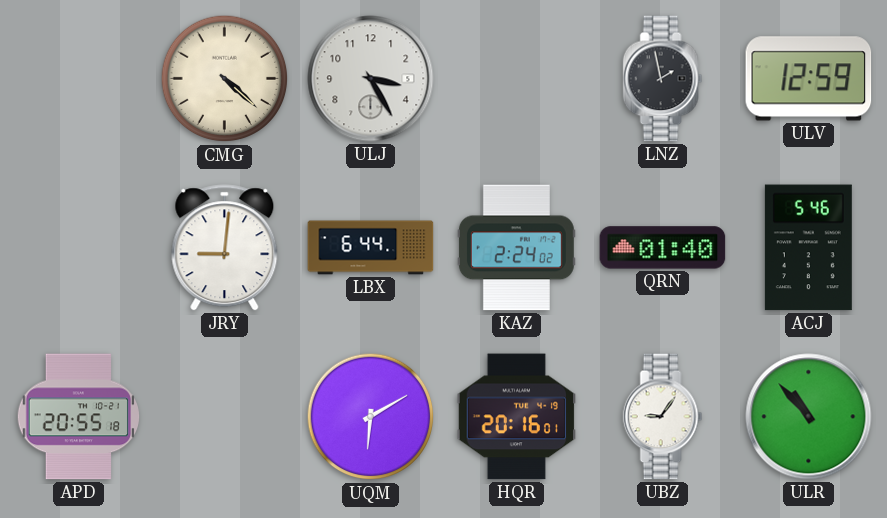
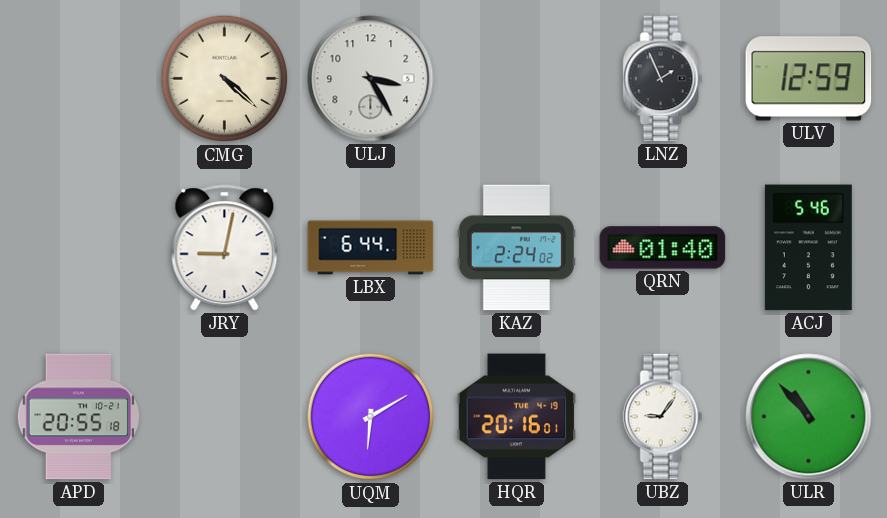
LNZ: 1:58 -> 1:56
JRY: 9:01 -> 9:02
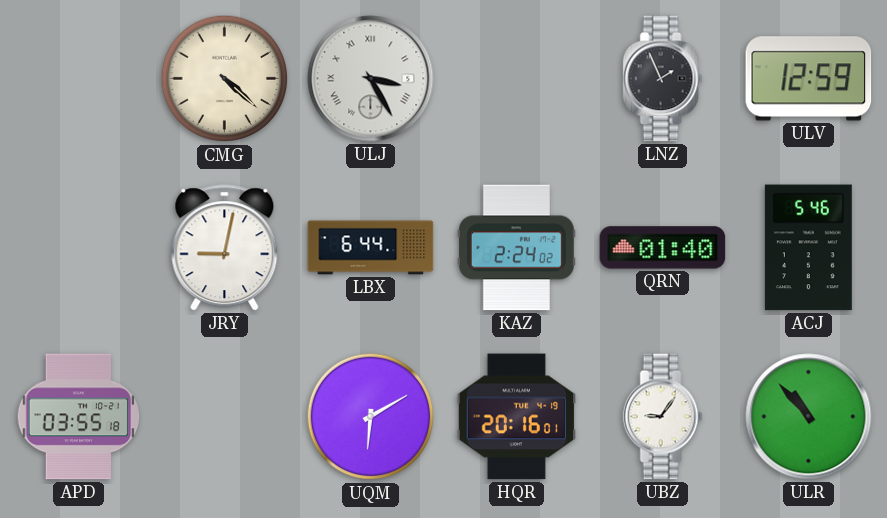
ULJ numerals: Arabic -> Roman
APD: 20:55 -> 03:55
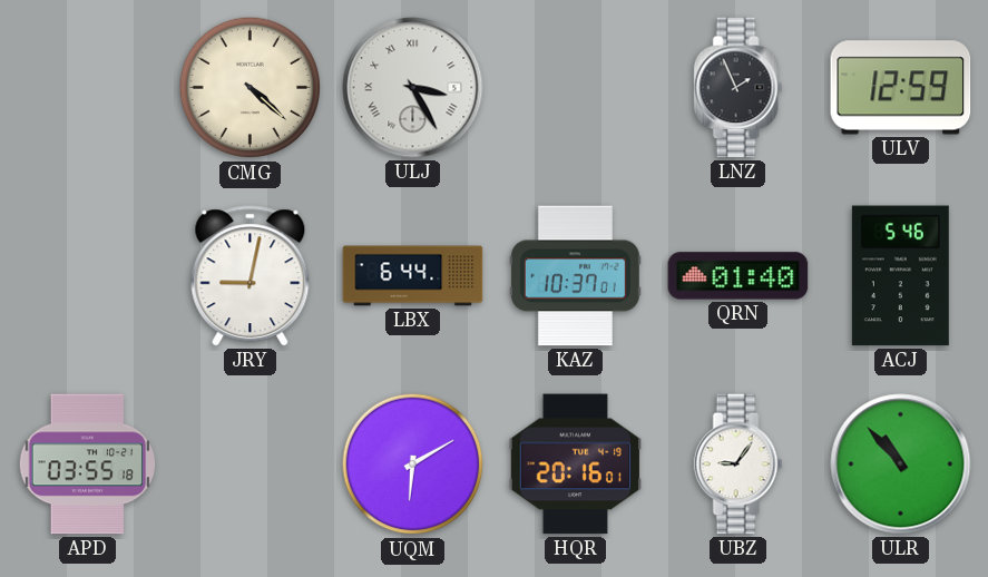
KAZ: 2:24 -> 10:37
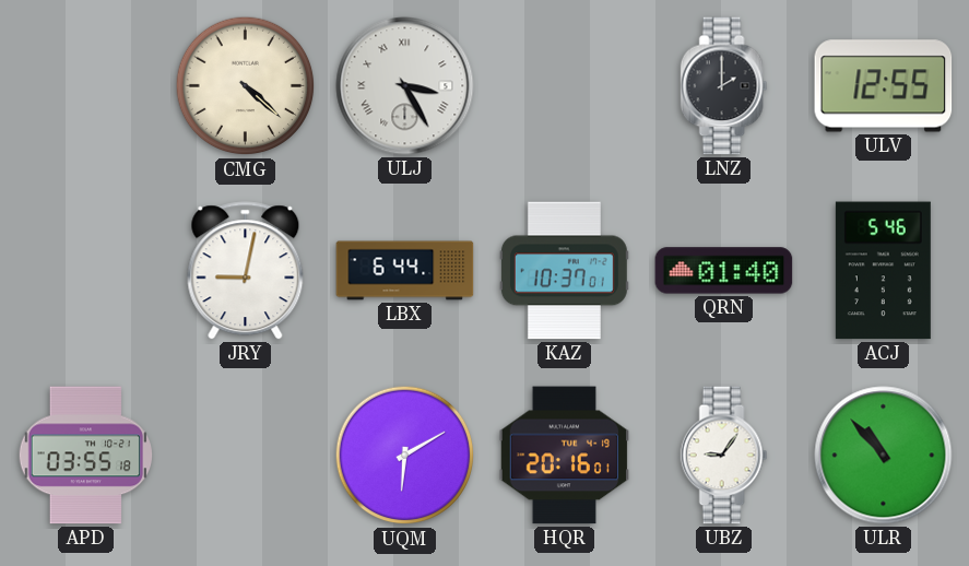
LNZ: 1:56 -> 2:00
ULV: 12:59 -> 12:55
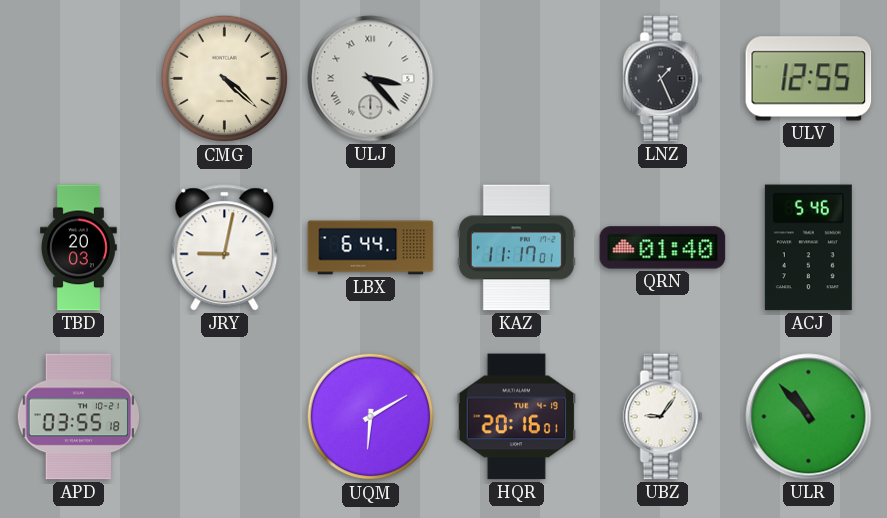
ULJ: 3:25 -> 3:23
LNZ: 2:00 -> 1:26
TBD: none -> 20:03
KAZ: 10:37 -> 11:17
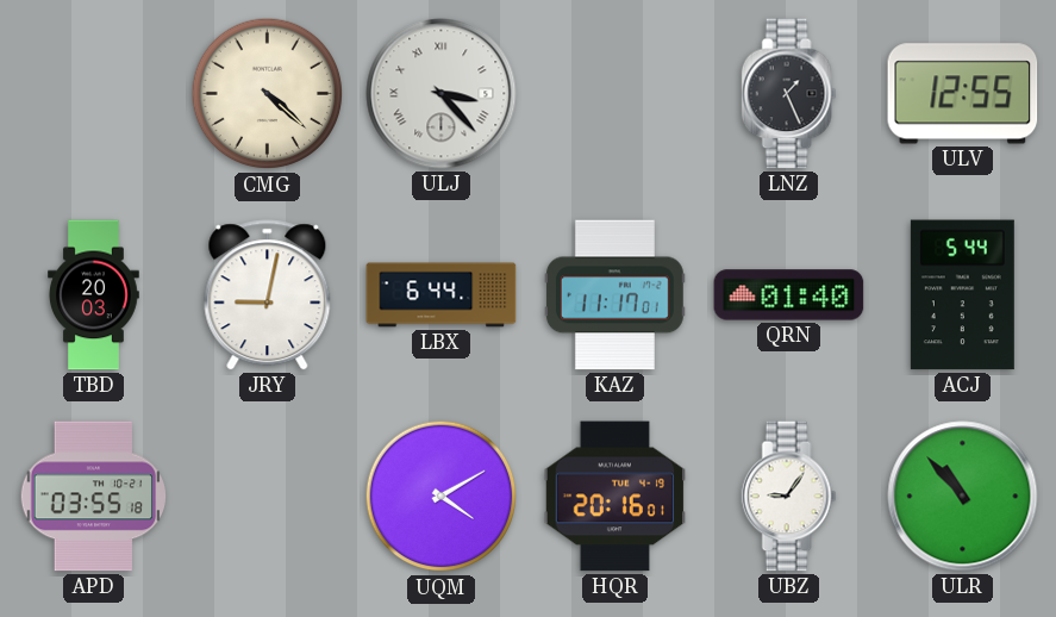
ACJ: 5:46 -> 5:44
UQM: 6:10 -> 4:10
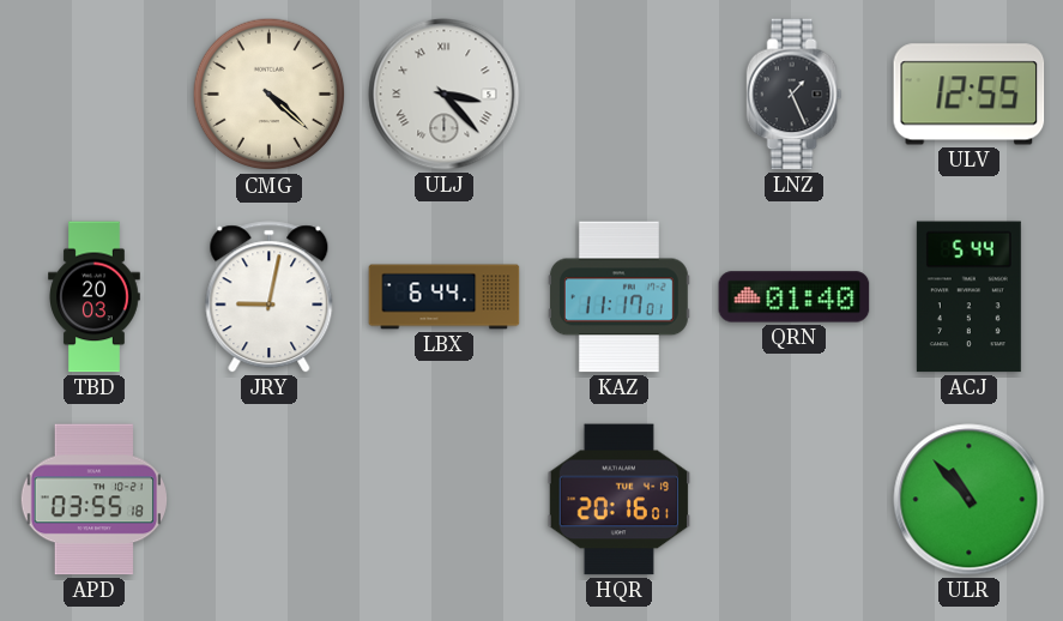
UQM: 4:10 -> none
UBZ: 9:06 -> none
